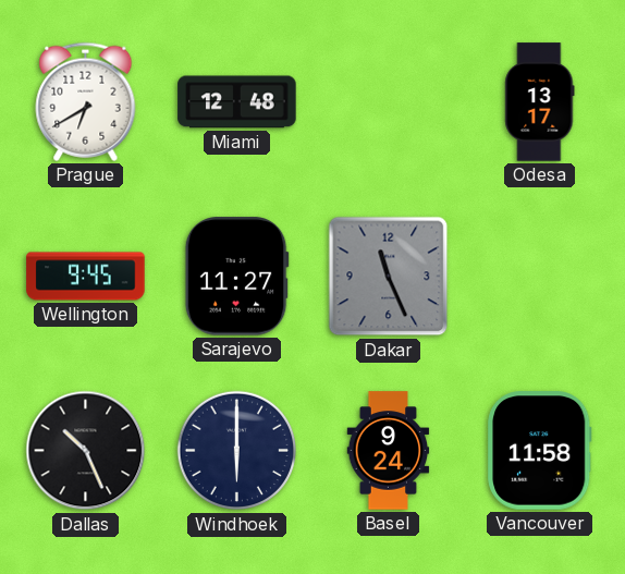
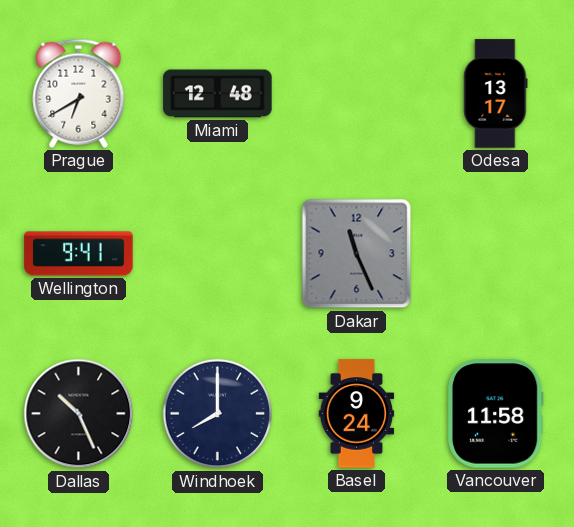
Wellington: 9:45 -> 9:41
Sarajevo: 11:27 -> none
Windhoek: 6:00 -> 8:00
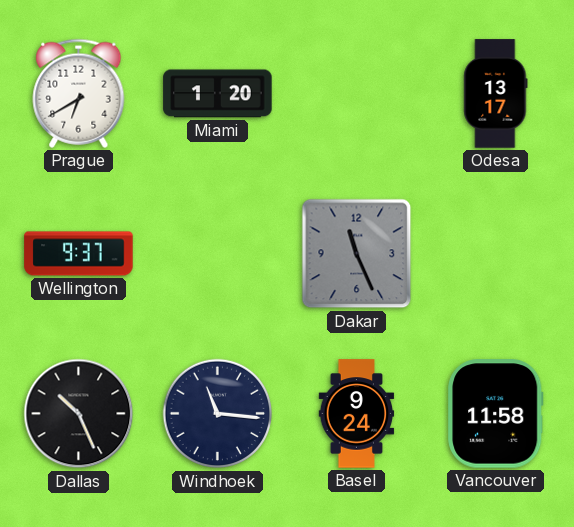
Miami: 12:48 -> 1:20
Wellington: 9:41 -> 9:37
Windhoek: 8:00 -> 11:16
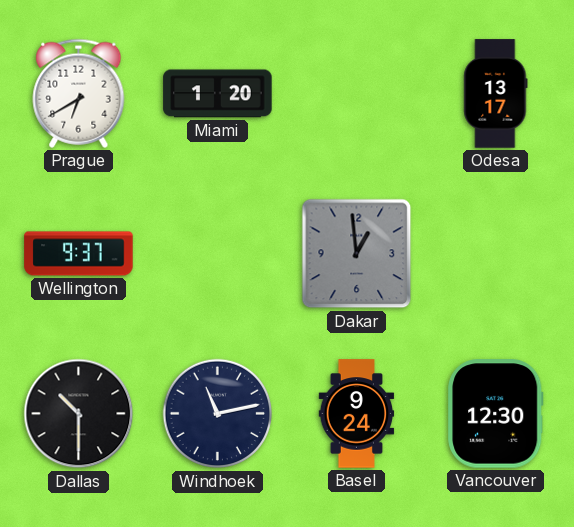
Dakar: 11:26 -> 12:59
Dallas: 10:26 -> 10:30
Windhoek: 11:16 -> 11:13
Vancouver: 11:58 -> 12:30
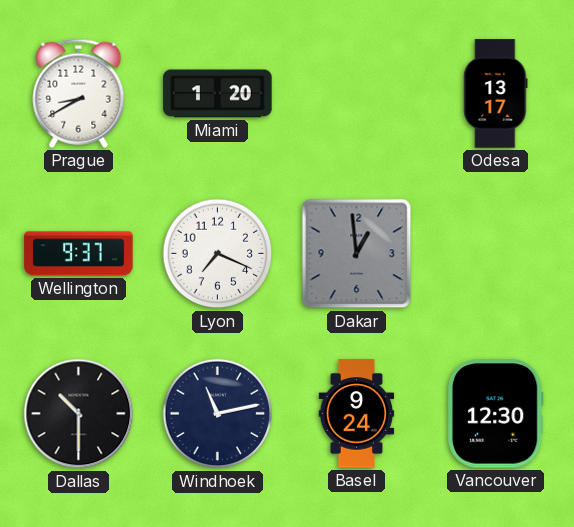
Prague: 6:40 -> 8:40
Lyon: none -> 7:19
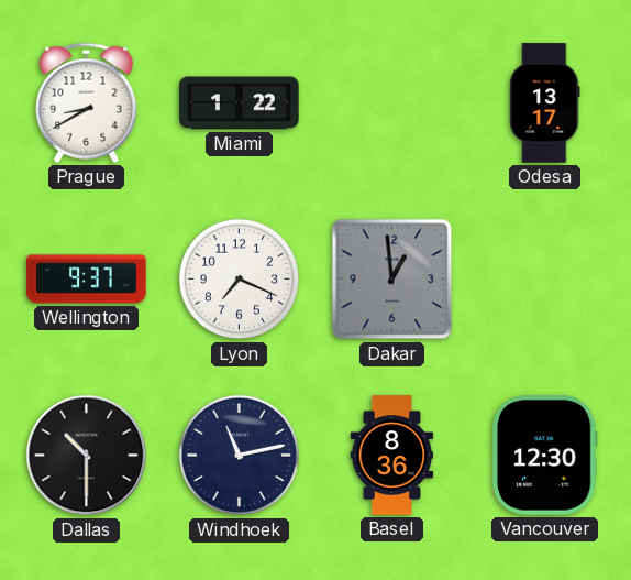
Miami: 1:20 -> 1:22
Basel: 9:24 -> 8:36
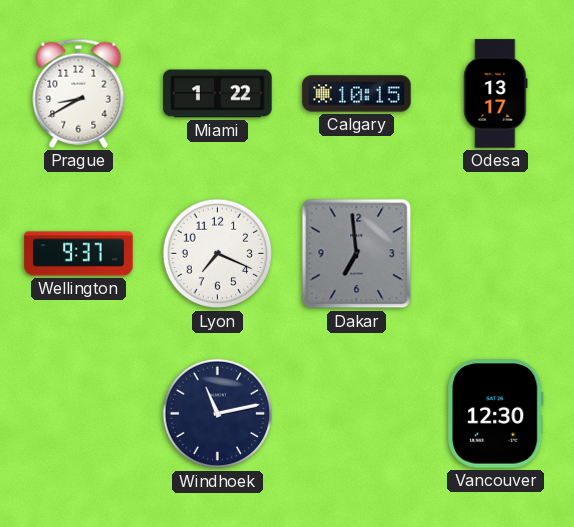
Calgary: none -> 10:15
Dakar: 12:59 -> 6:59
Dallas: 10:30 -> none
Basel: 8:36 -> none
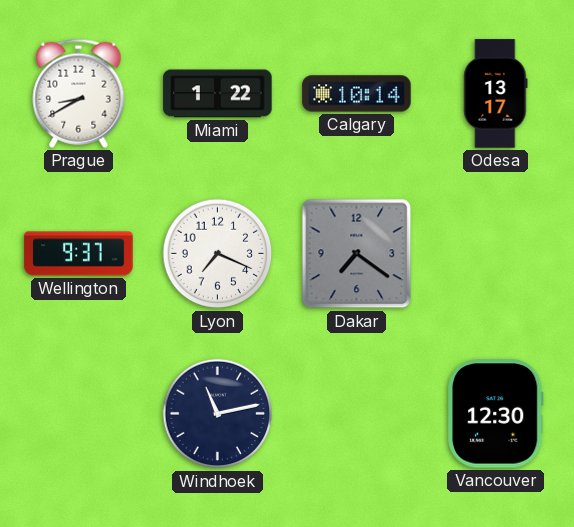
Calgary: 10:15 -> 10:14
Dakar: 6:59 -> 7:21
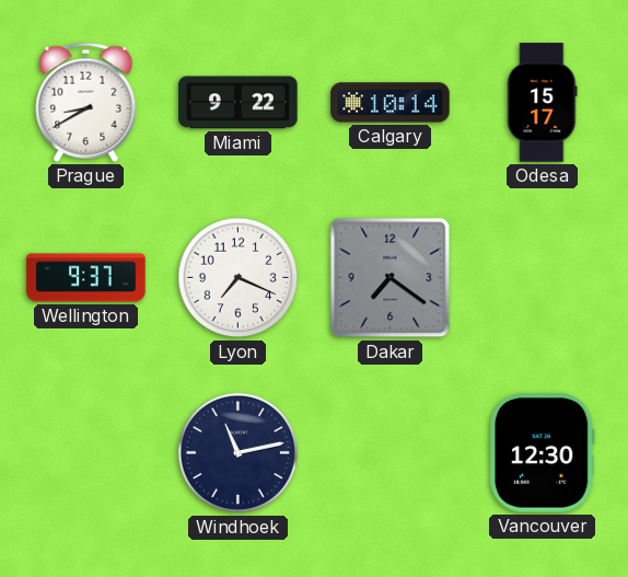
Miami: 1:22 -> 9:22
Odesa: 13:17 -> 15:17
